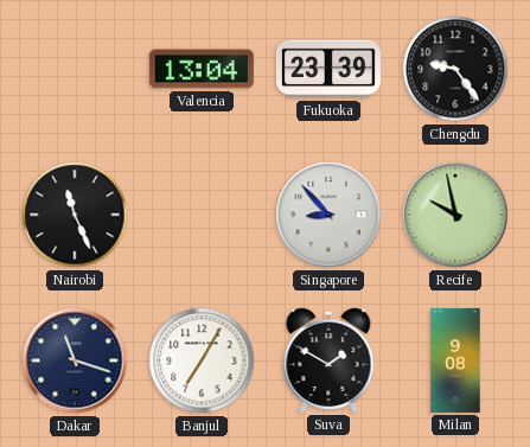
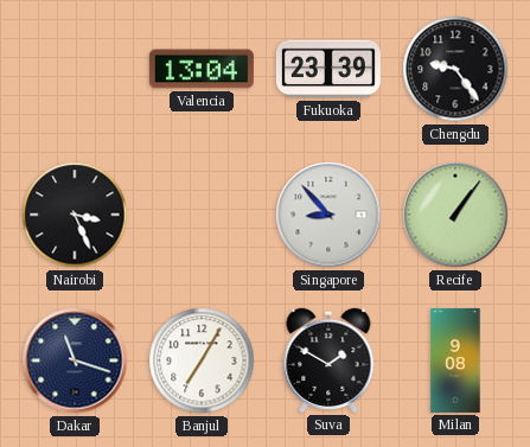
Nairobi: 11:26 -> 3:26
Recife: 9:58 -> 1:06
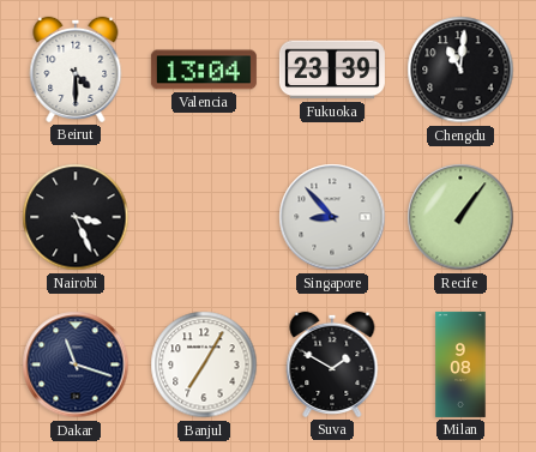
Beirut: none -> 4:30
Chengdu: 9:24 -> 11:01
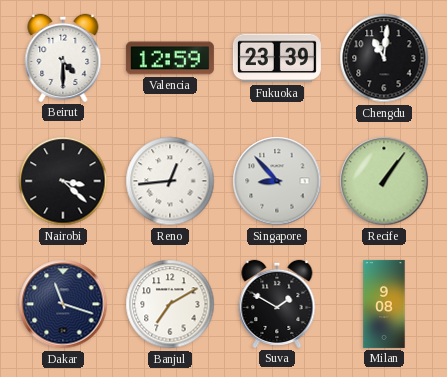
Valencia: 13:04 -> 12:59
Nairobi: 3:26 -> 3:22
Reno: none -> 12:44
Banjul: 7:05 -> 7:10
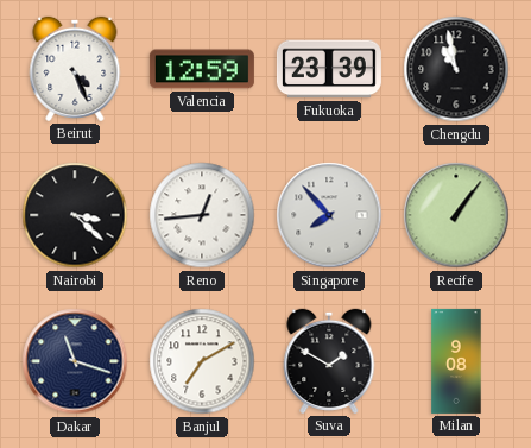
Beirut: 4:30 -> 4:26
Chengdu: 11:01 -> 10:58
Singapore: 8:53 -> 7:53
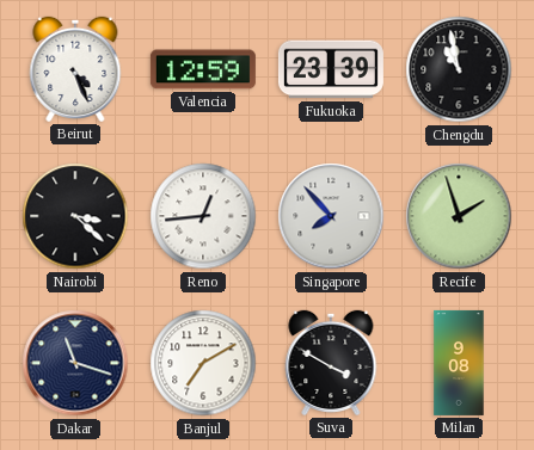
Recife: 1:06 -> 1:57
Suva: 1:50 -> 3:50
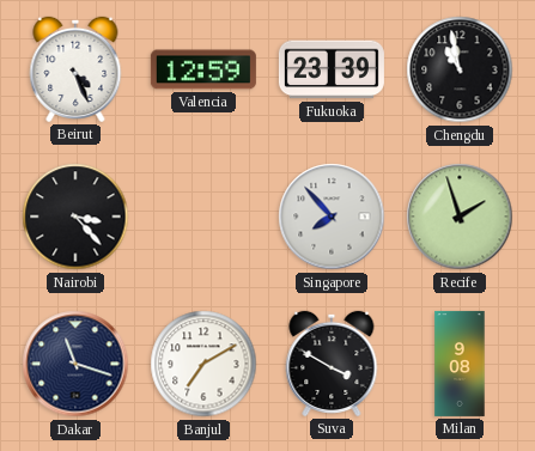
Nairobi: 3:22 -> 3:23
Reno: 12:44 -> none
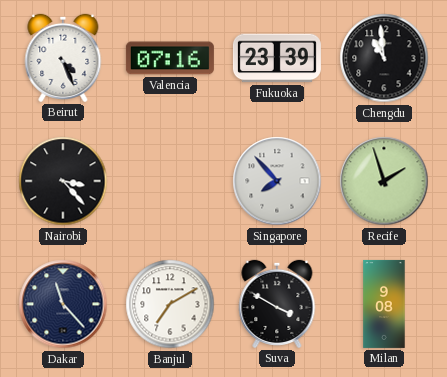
Valencia: 12:59 -> 07:16
Chengdu: 10:58 -> 10:59
Dakar: 11:18 -> 11:23
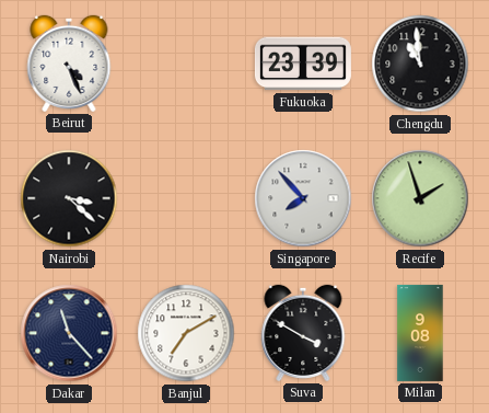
Valencia: 07:16 -> none
Nairobi: 3:23 -> 3:22
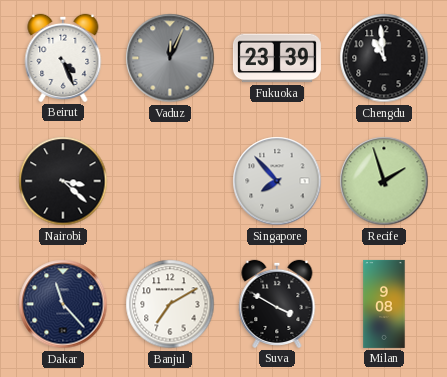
Vaduz: none -> 12:04
